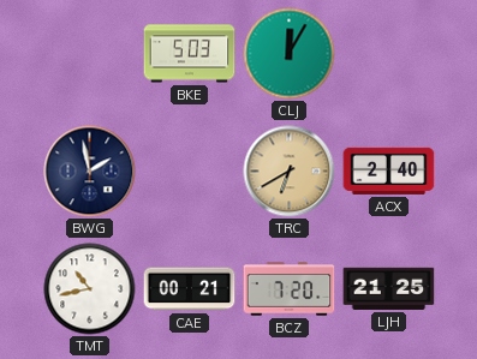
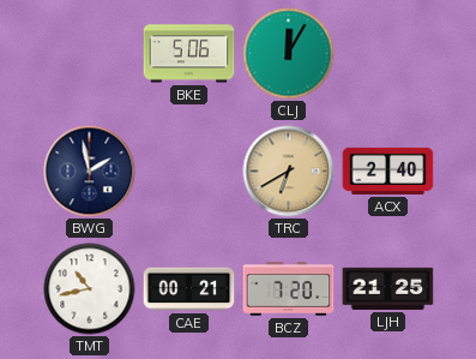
BKE: 5:03 -> 5:06
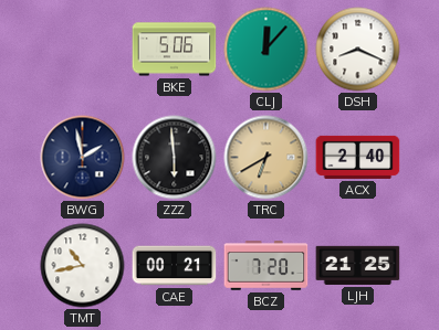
CLJ: 12:05 -> 12:07
DSH: none -> 8:19
ZZZ: none -> 5:59
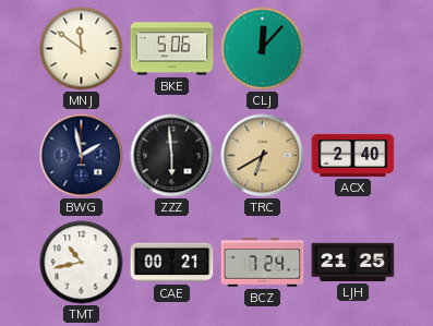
MNJ: none -> 11:51
DSH: 8:19 -> none
BCZ: 7:20 -> 7:24
